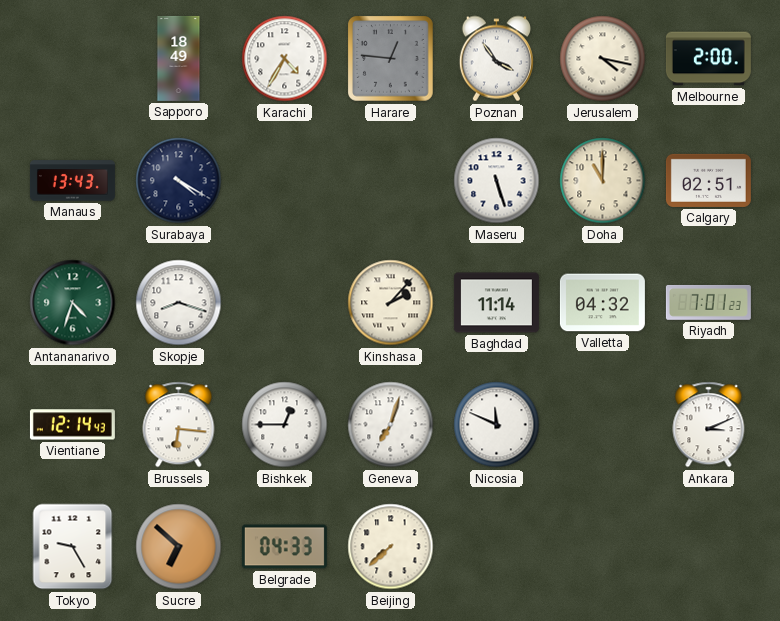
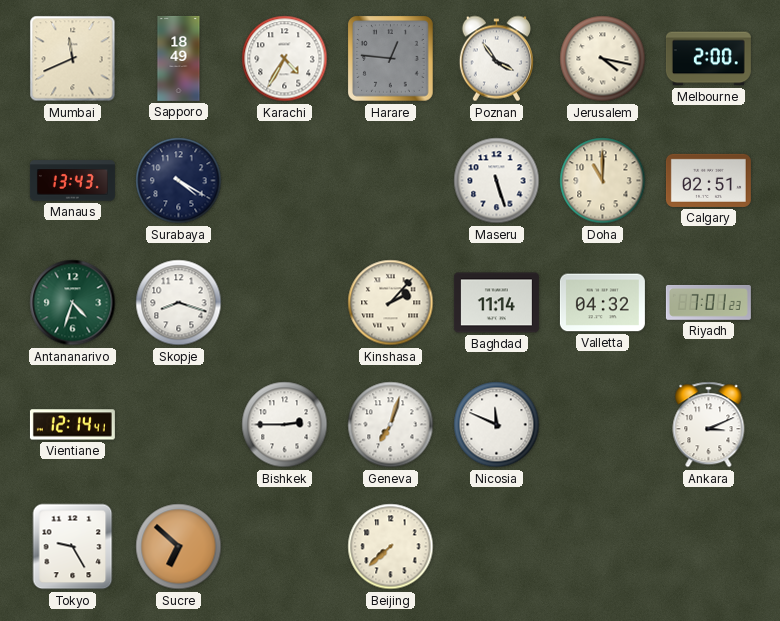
Mumbai: none -> 11:41
Vientiane: 12:14:43 -> 12:14:41
Brussels: 6:16 -> none
Bishkek: 12:45 -> 2:45
Belgrade: 04:33 -> none
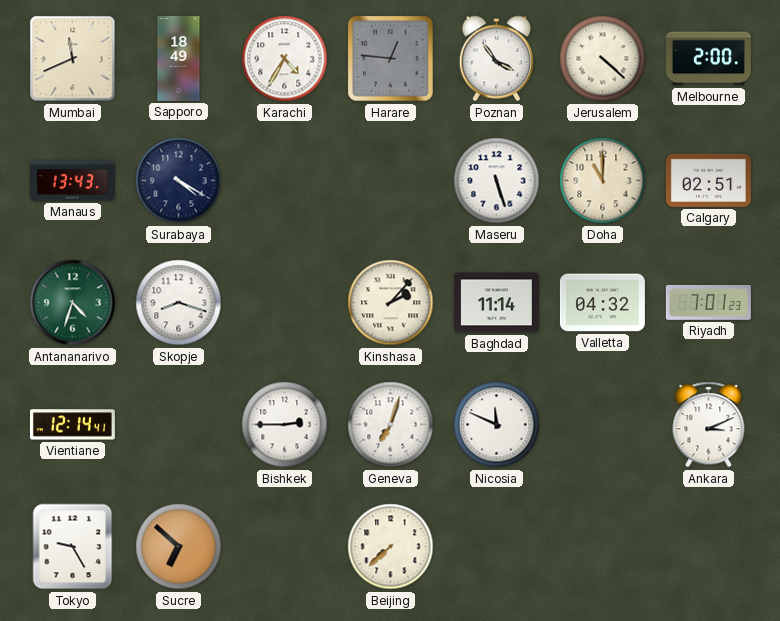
Jerusalem: 4:17 -> 4:22
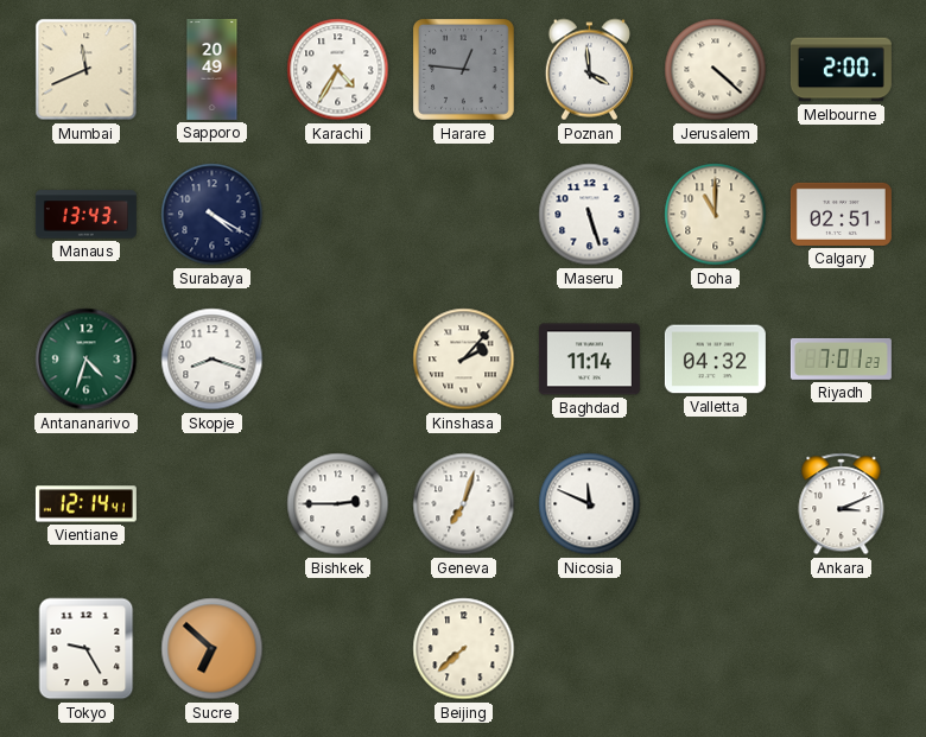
Sapporo: 18:49 -> 20:49
Poznan: 3:54 -> 3:59
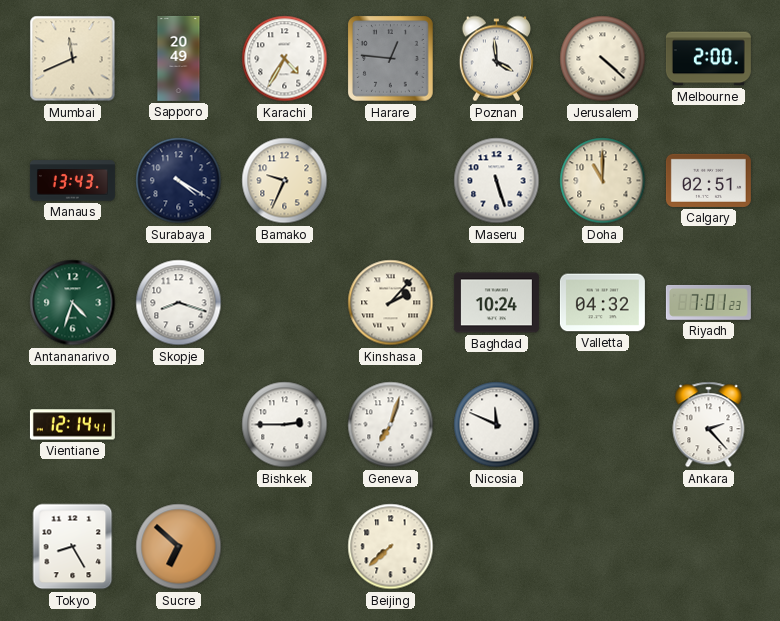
Bamako: none -> 9:34
Baghdad: 11:14 -> 10:24
Ankara: 3:11 -> 2:23
Tokyo: 9:25 -> 8:25
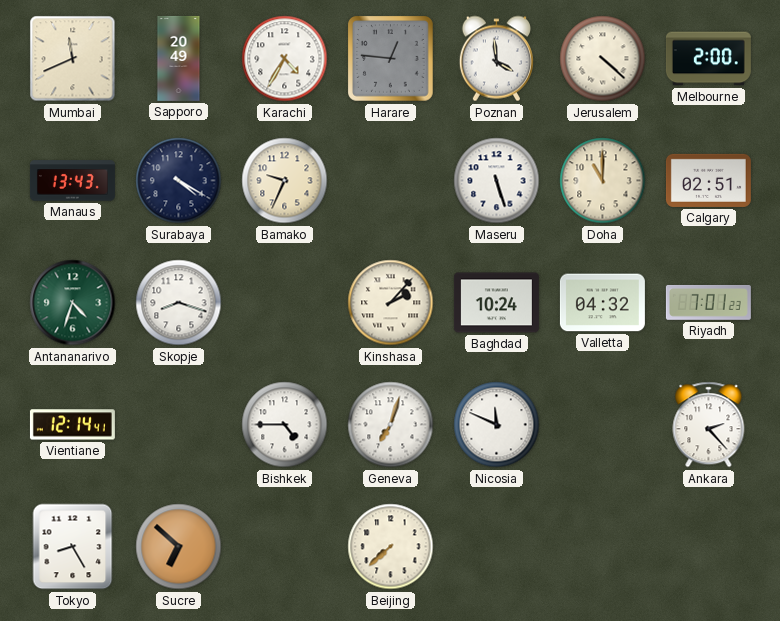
Bishkek: 2:45 -> 4:45
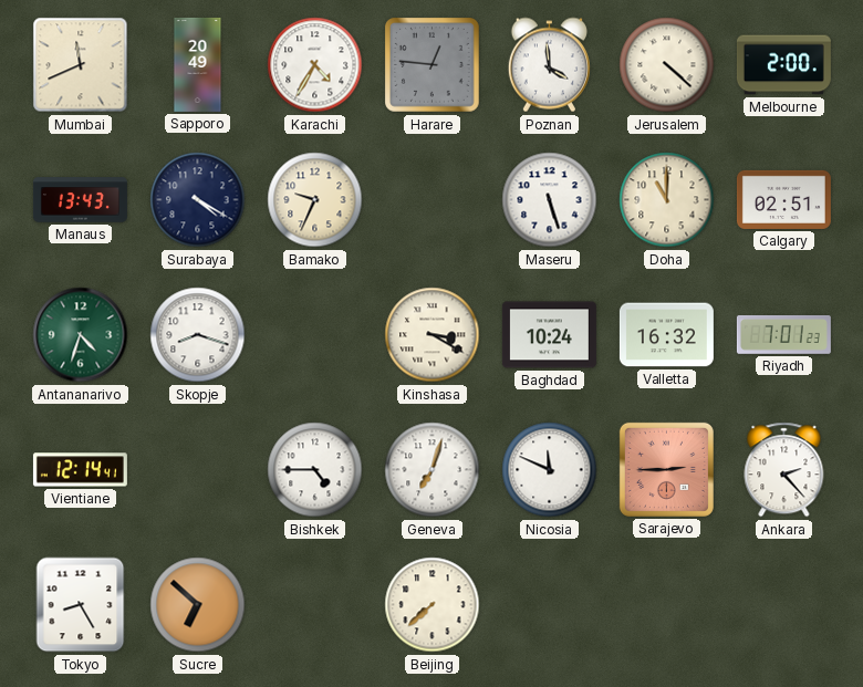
Kinshasa: 2:07 -> 3:20
Valletta: 04:32 -> 16:32
Sarajevo: none -> 2:45
